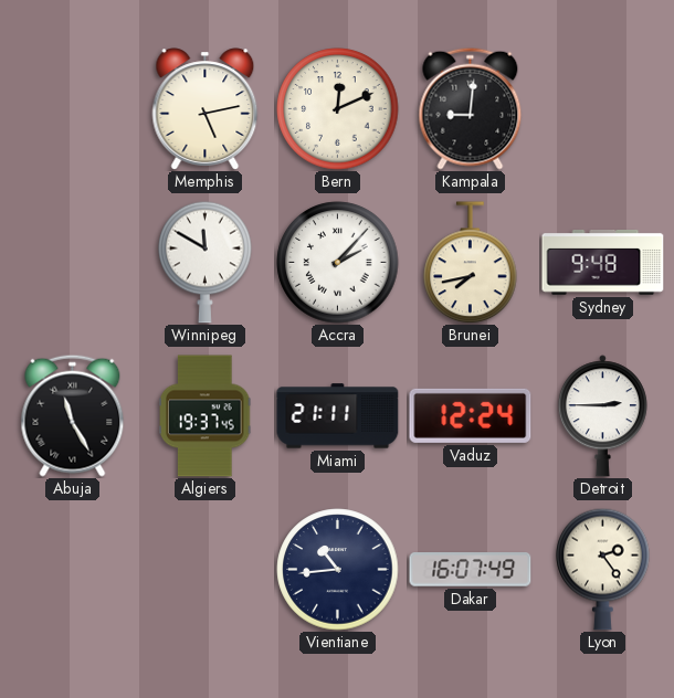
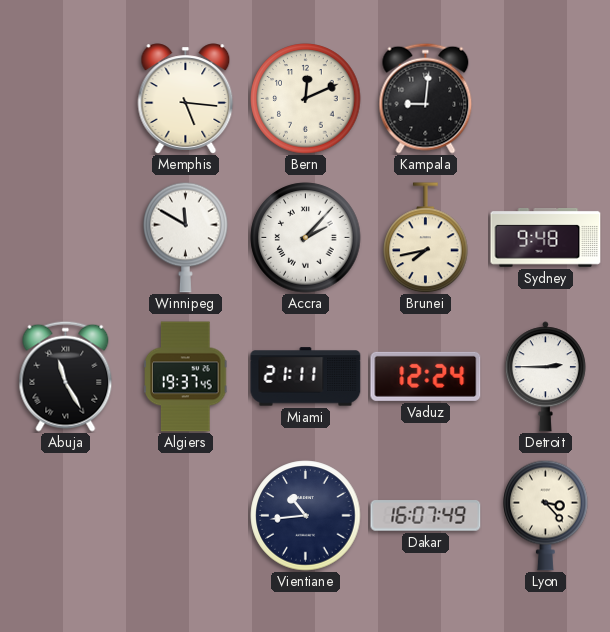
Memphis: 5:13 -> 5:16
Lyon: 2:24 -> 3:23
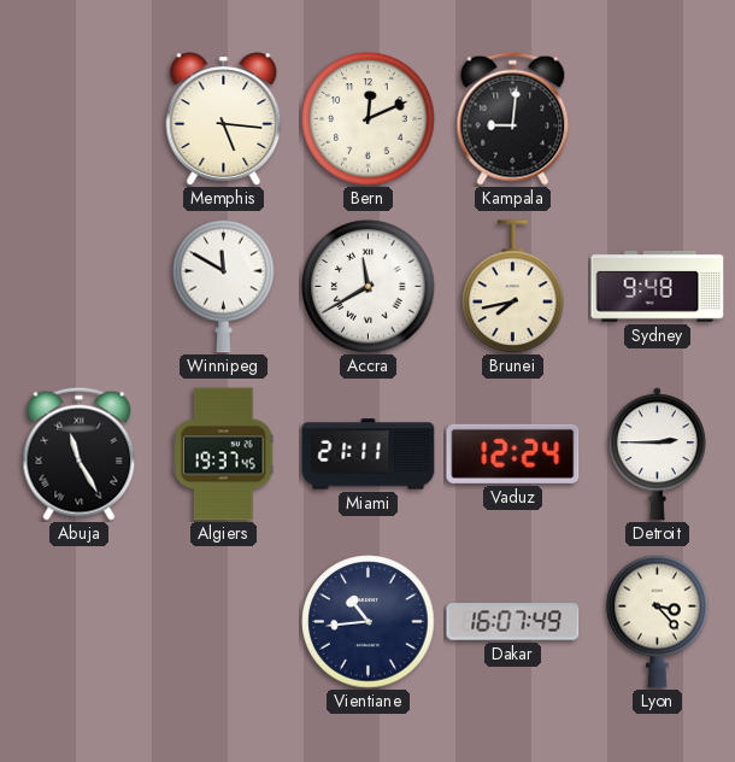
Accra: 2:07 -> 11:40
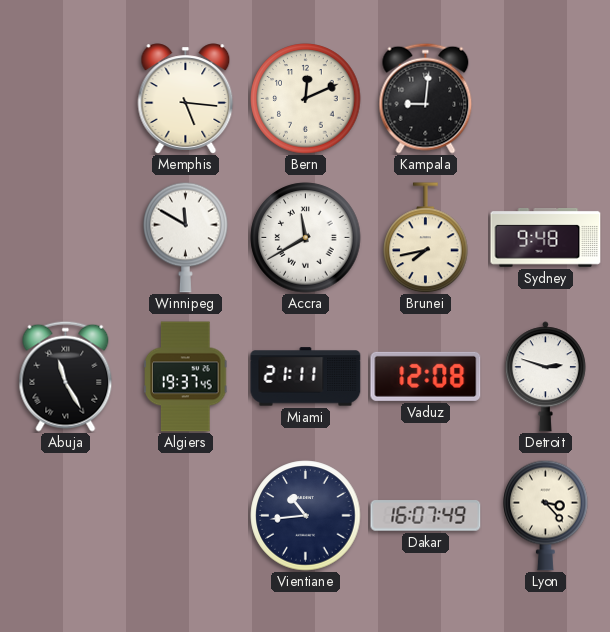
Vaduz: 12:24 -> 12:08
Detroit: 2:45 -> 2:48
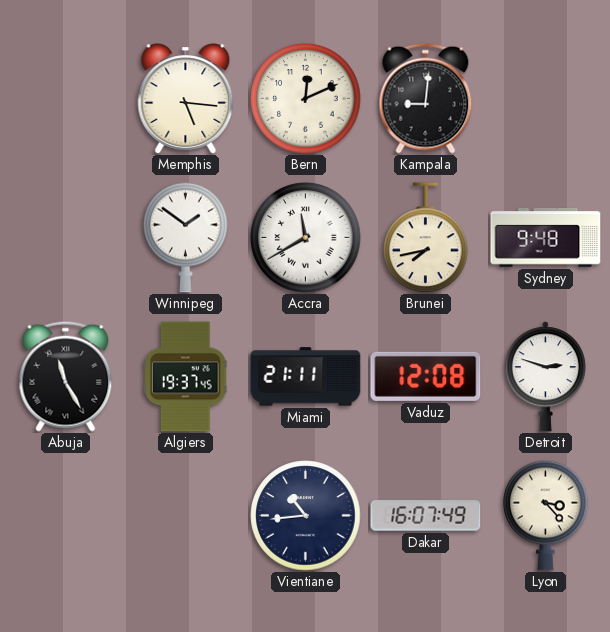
Winnipeg: 11:50 -> 1:51
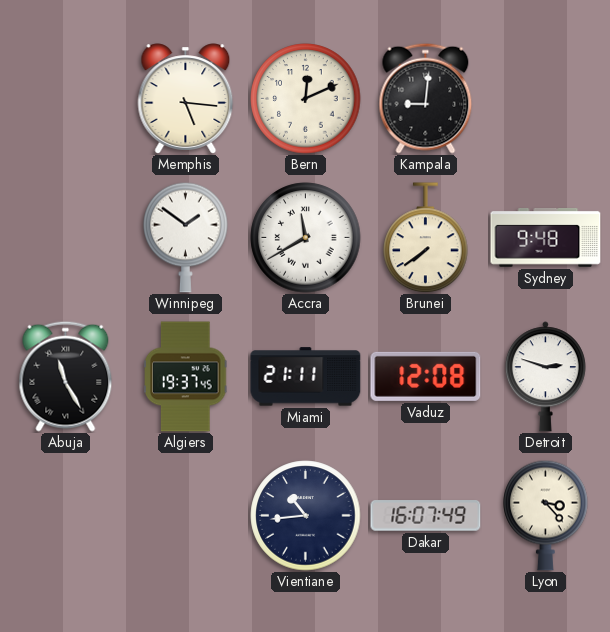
Brunei: 7:43 -> 7:39
